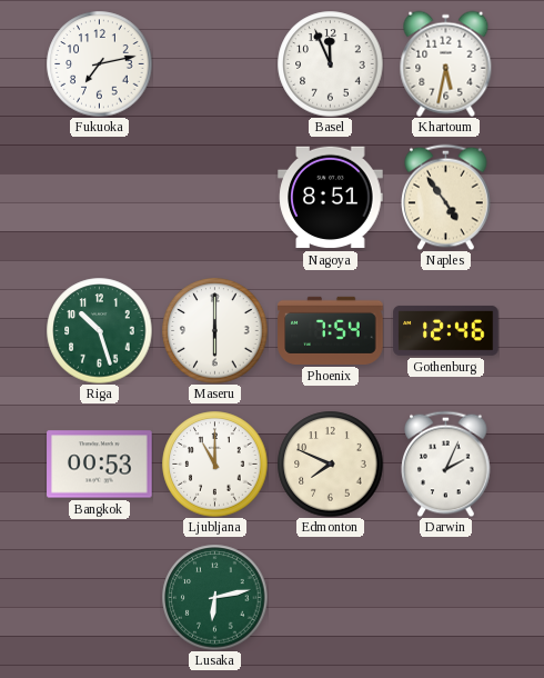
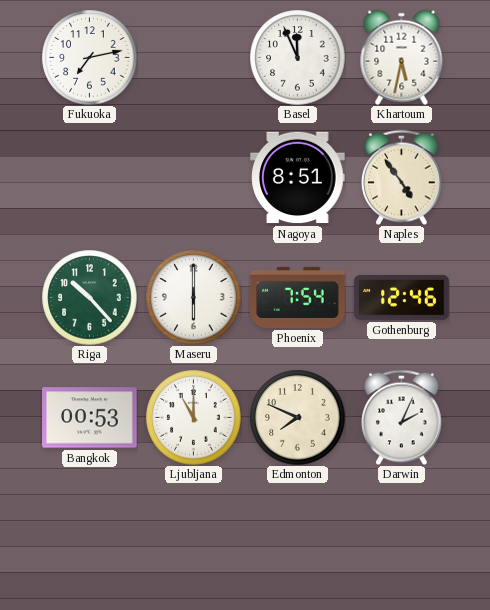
Riga: 10:27 -> 10:23
Lusaka: 6:13 -> none
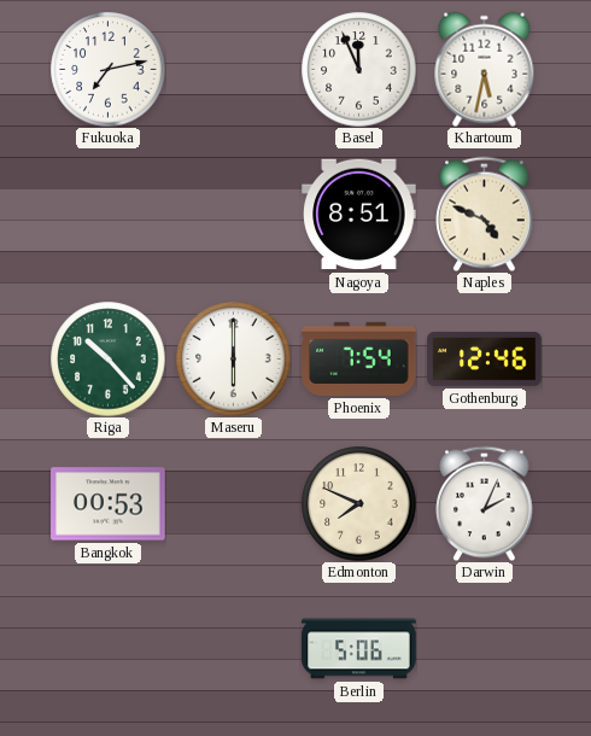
Naples: 4:54 -> 4:49
Ljubljana: 11:00 -> none
Berlin: none -> 5:06
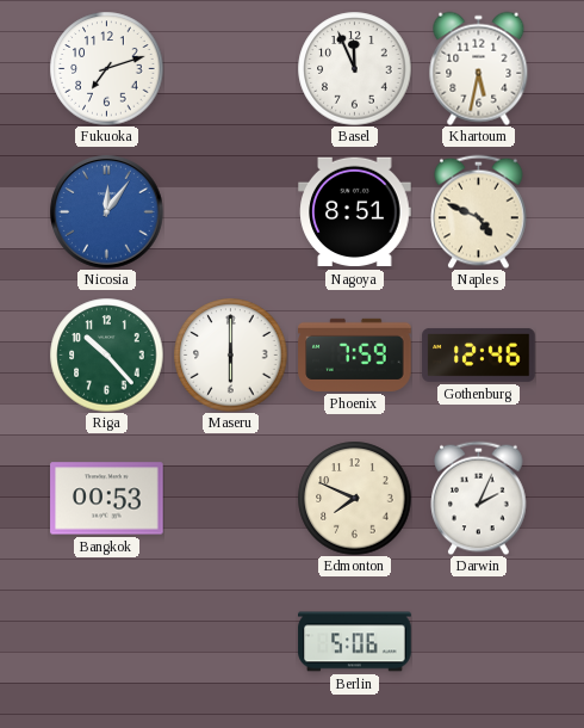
Fukuoka: 7:13 -> 7:12
Nicosia: none -> 12:06
Phoenix: 7:54 -> 7:59
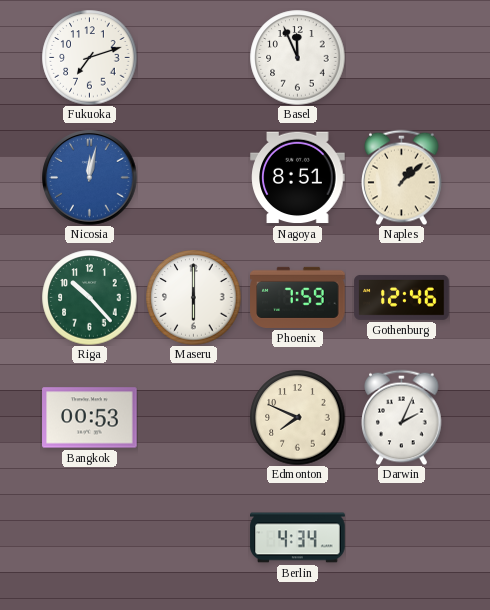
Khartoum: 5:32 -> none
Nicosia: 12:06 -> 12:02
Naples: 4:49 -> 1:08
Berlin: 5:06 -> 4:34
